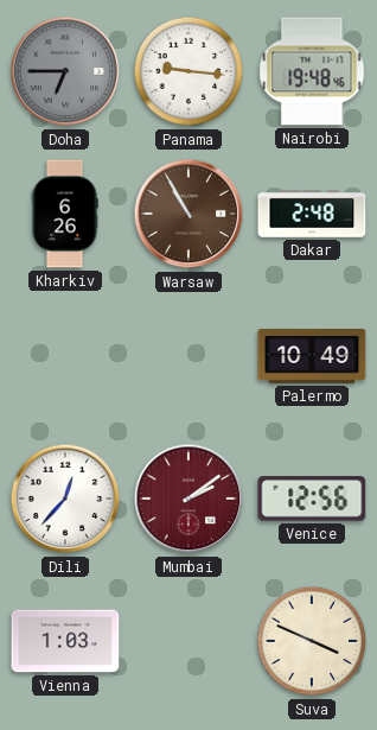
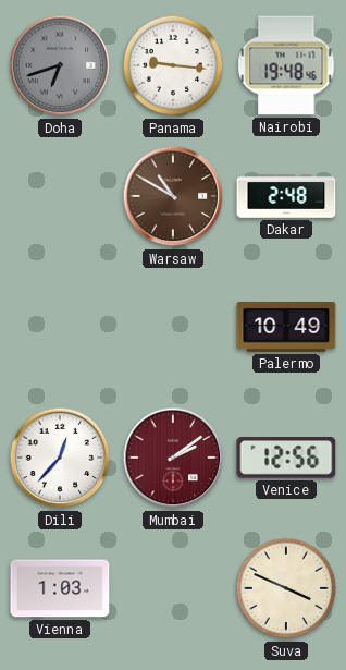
Doha: 6:45 -> 6:42
Kharkiv: 6:26 -> none
Warsaw: 10:55 -> 10:50
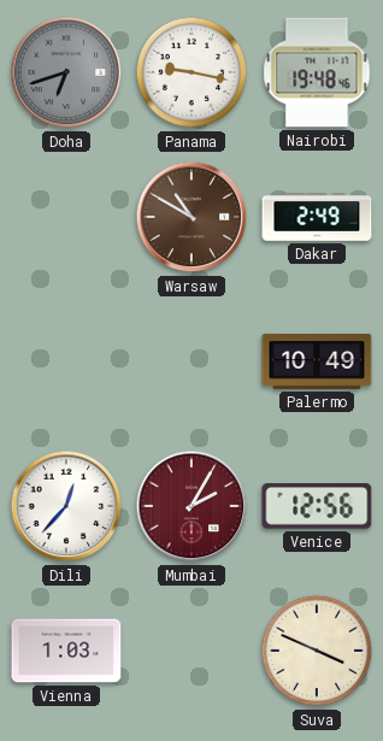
Panama: 9:16 -> 9:17
Dakar: 2:48 -> 2:49
Mumbai: 2:09 -> 2:05
